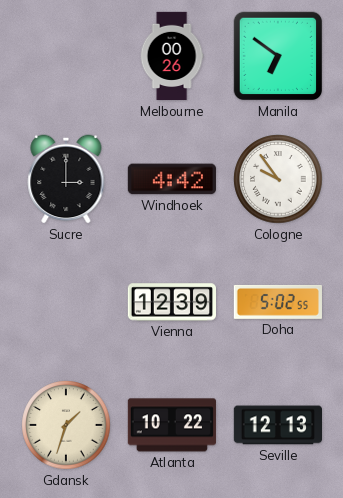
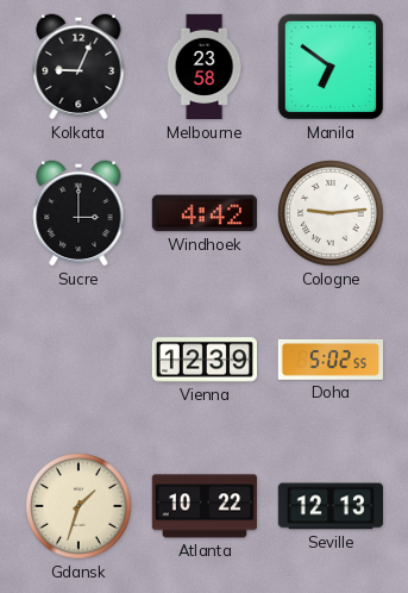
Kolkata: none -> 9:04
Melbourne: 00:26 -> 23:58
Cologne: 9:54 -> 9:14
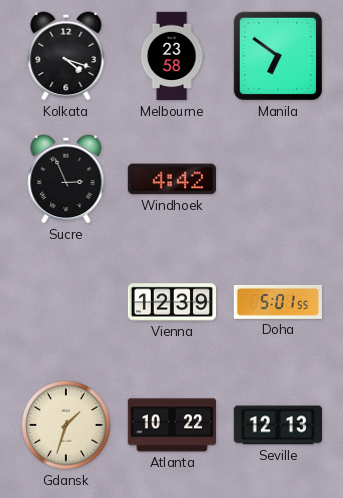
Kolkata: 9:04 -> 4:18
Sucre: 3:00 -> 2:56
Cologne: 9:14 -> none
Doha: 5:02 -> 5:01
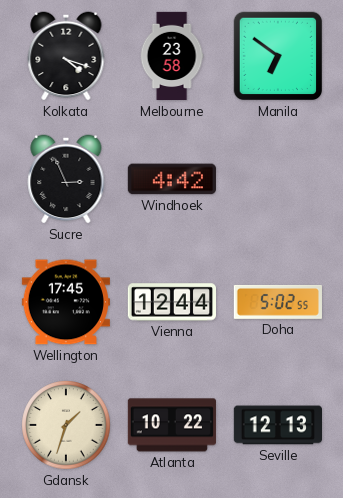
Wellington: none -> 17:45
Vienna: 12:39 -> 12:44
Doha: 5:01 -> 5:02
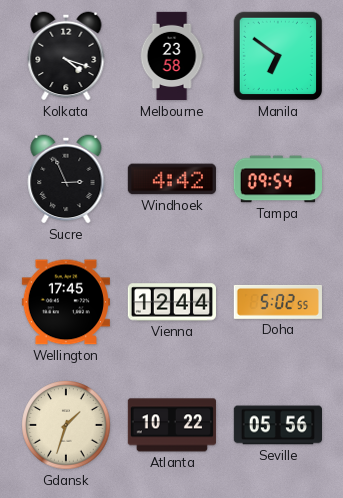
Tampa: none -> 09:54
Seville: 12:13 -> 05:56
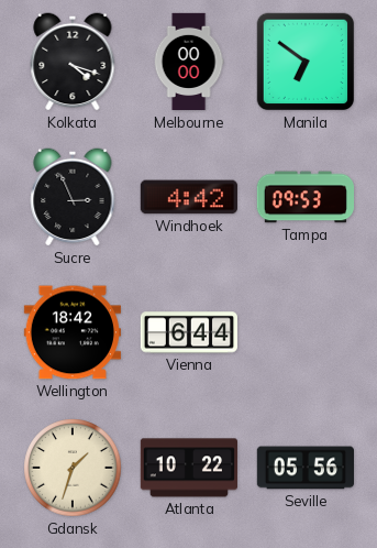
Melbourne: 23:58 -> 00:00
Tampa: 09:54 -> 09:53
Wellington: 17:45 -> 18:42
Vienna: 12:44 -> 6:44
Doha: 5:02 -> none
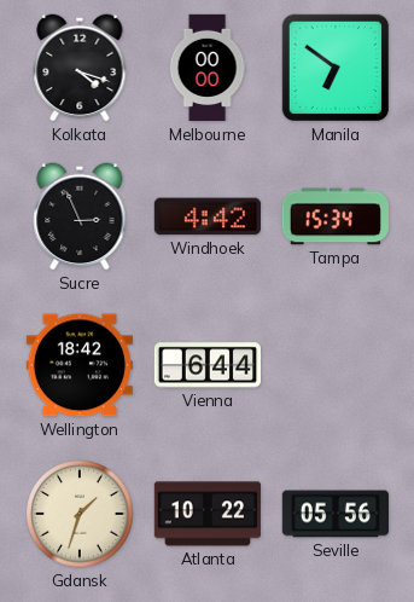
Tampa: 09:53 -> 15:34
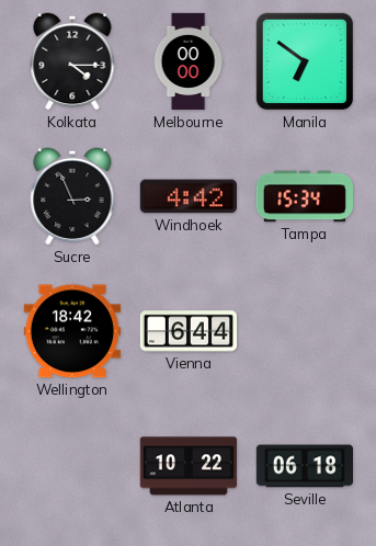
Kolkata: 4:18 -> 4:15
Gdansk: 1:33 -> none
Seville: 05:56 -> 06:18
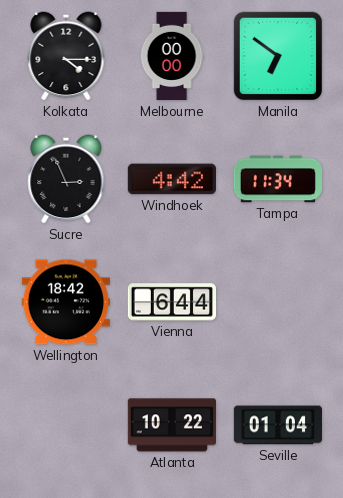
Tampa: 15:34 -> 11:34
Seville: 06:18 -> 01:04
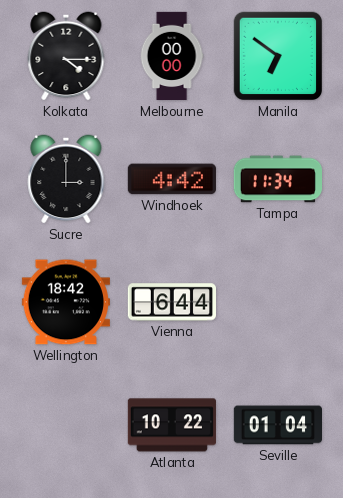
Sucre: 2:56 -> 3:00
